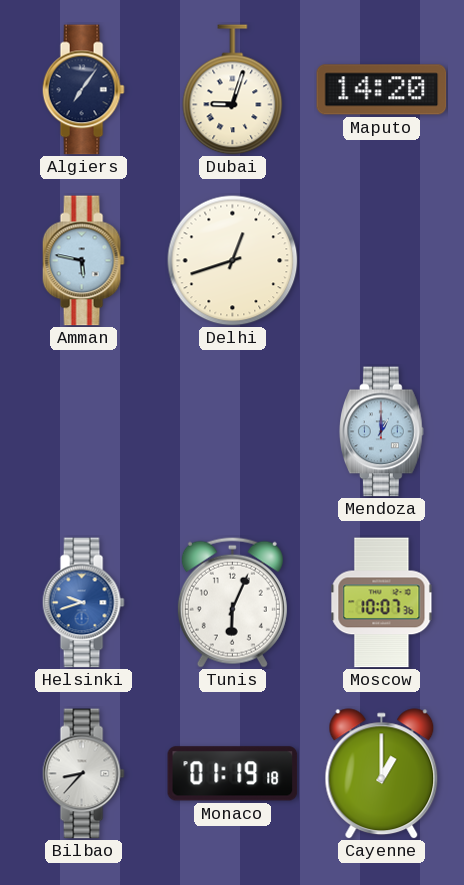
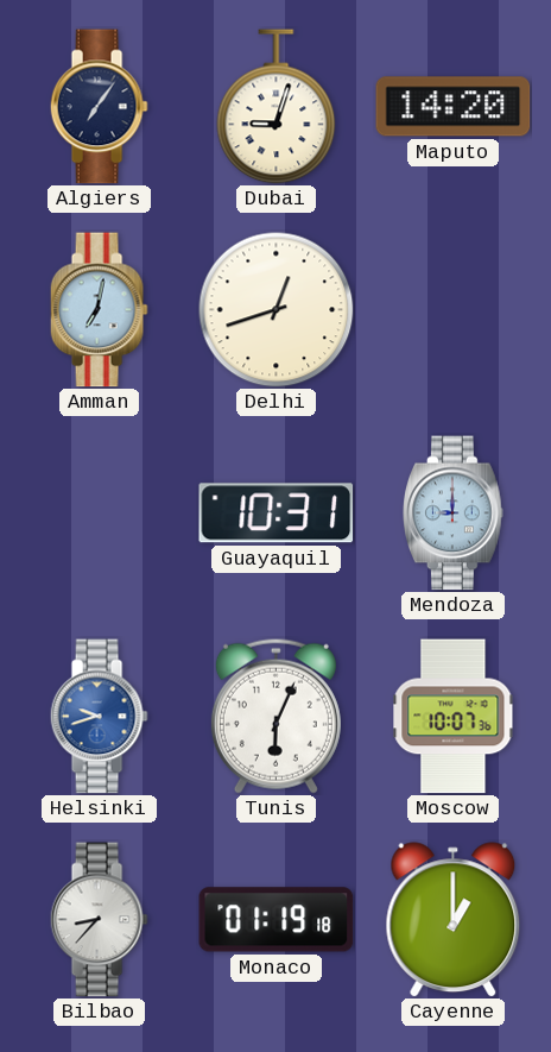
Amman: 5:47 -> 7:02
Guayaquil: none -> 10:31
Mendoza: 1:00 -> 9:00
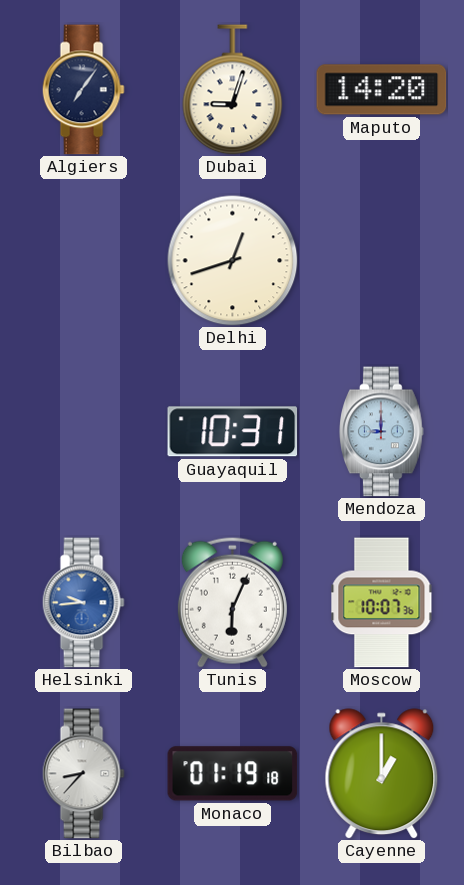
Amman: 7:02 -> none
Helsinki: 9:42 -> 9:44
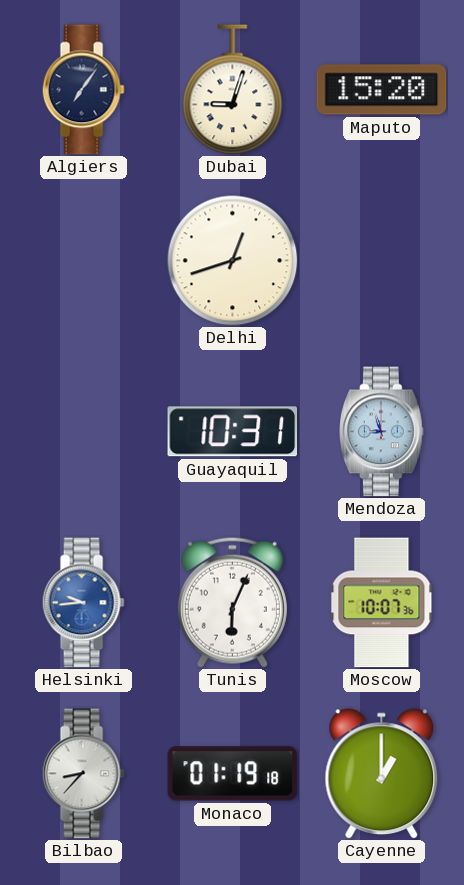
Maputo: 14:20 -> 15:20
Mendoza: 9:00 -> 8:57
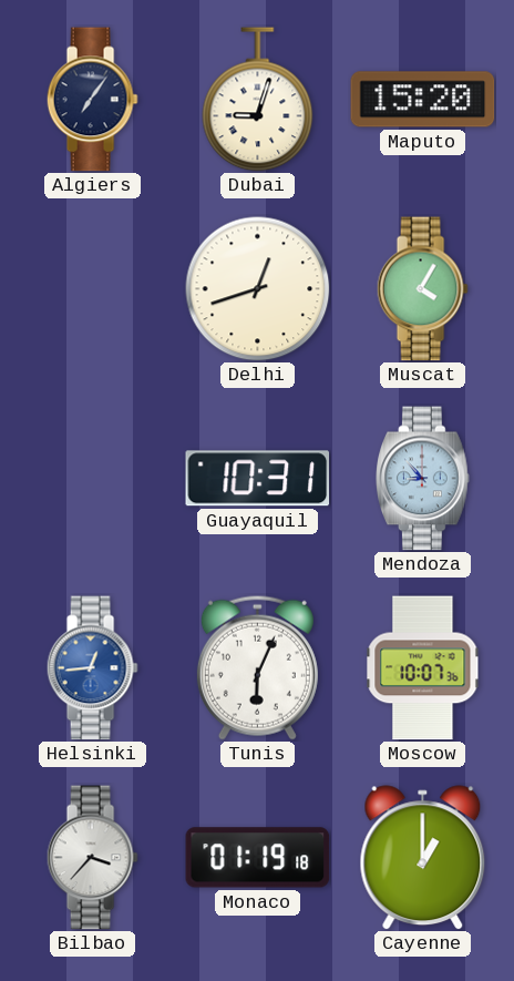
Muscat: none -> 4:05
Mendoza: 8:57 -> 8:53
Helsinki: 9:44 -> 12:44
Bilbao: 8:37 -> 3:37
